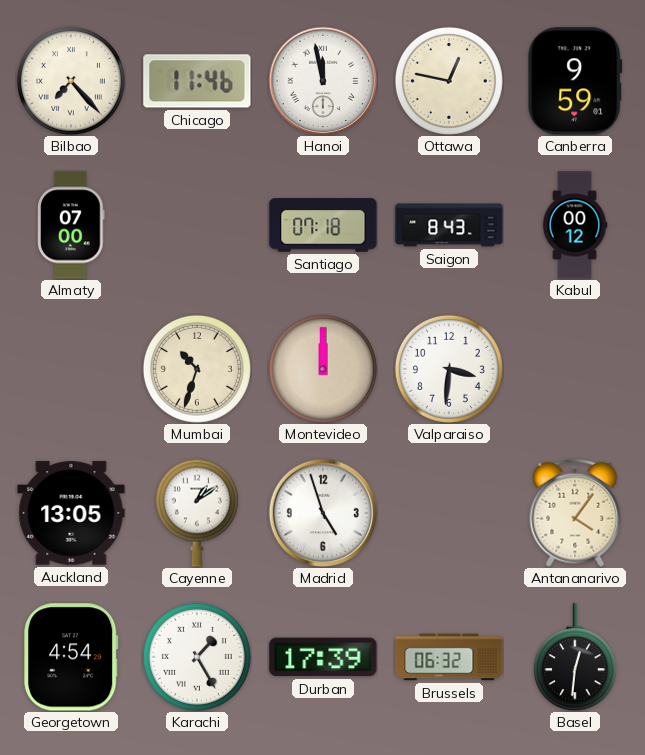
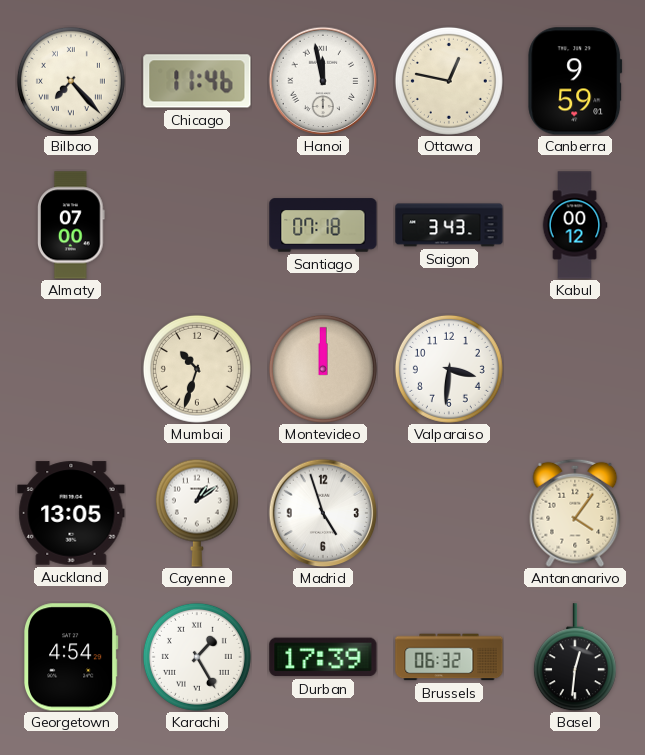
Saigon: 8:43 -> 3:43
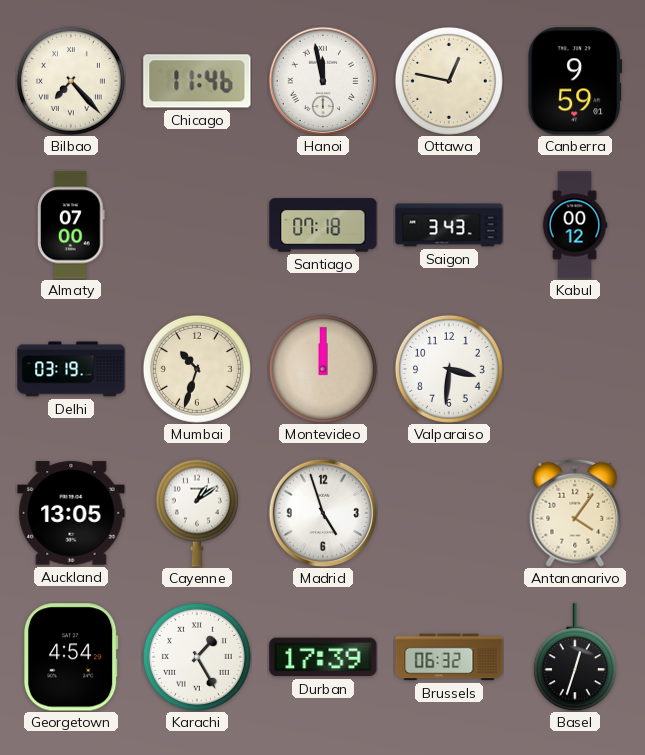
Delhi: none -> 03:19
Basel: 12:31 -> 12:33
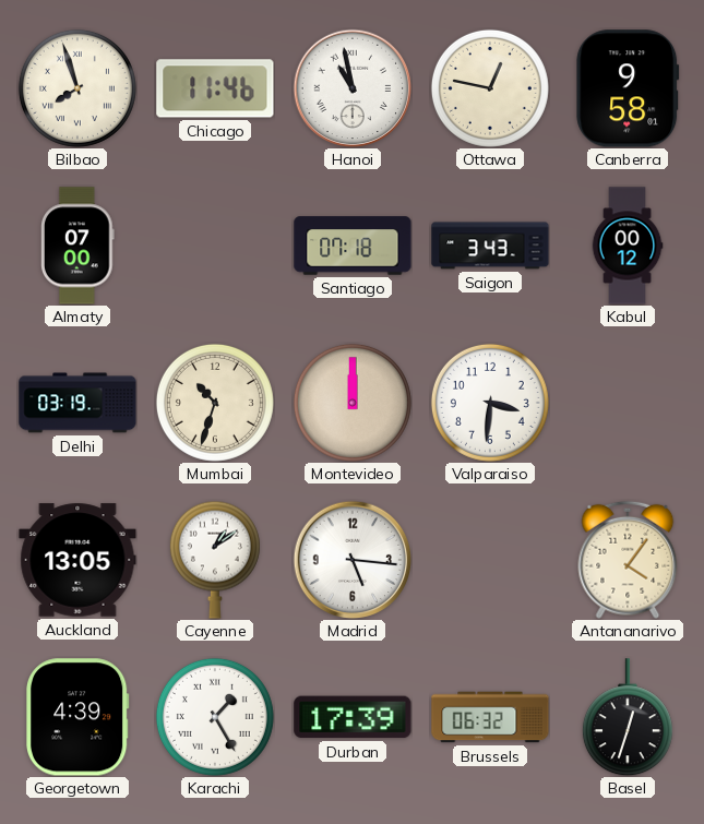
Bilbao: 7:23 -> 7:57
Hanoi: 11:58 -> 10:58
Canberra: 9:59 -> 9:58
Madrid: 4:57 -> 5:16
Georgetown: 4:54 -> 4:39
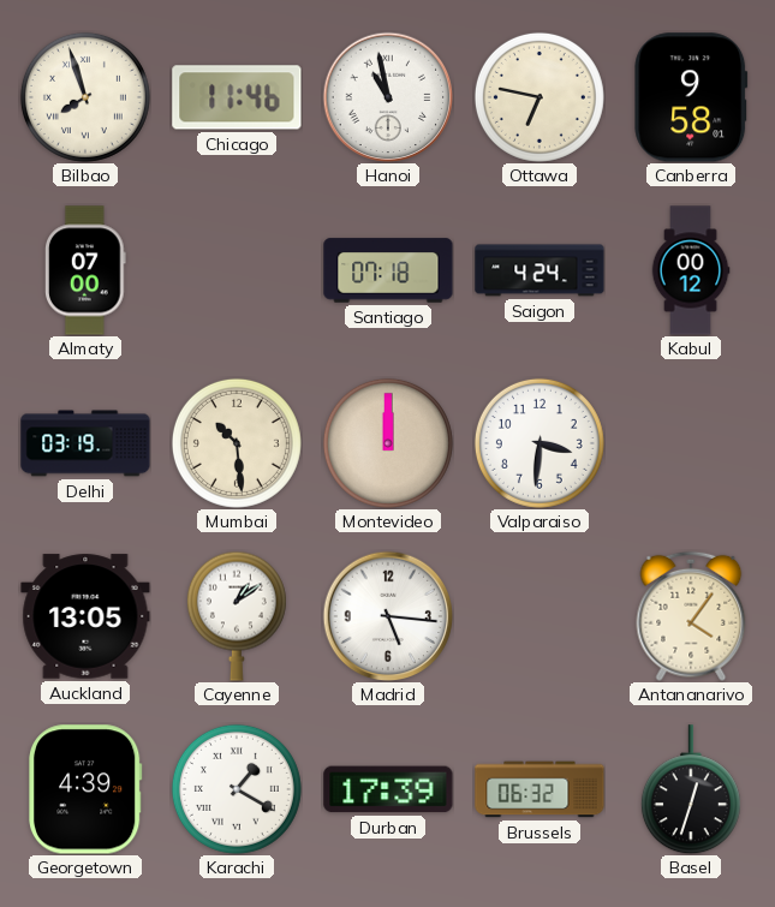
Ottawa: 12:47 -> 6:47
Saigon: 3:43 -> 4:24
Mumbai: 10:33 -> 10:29
Karachi: 1:25 -> 1:20
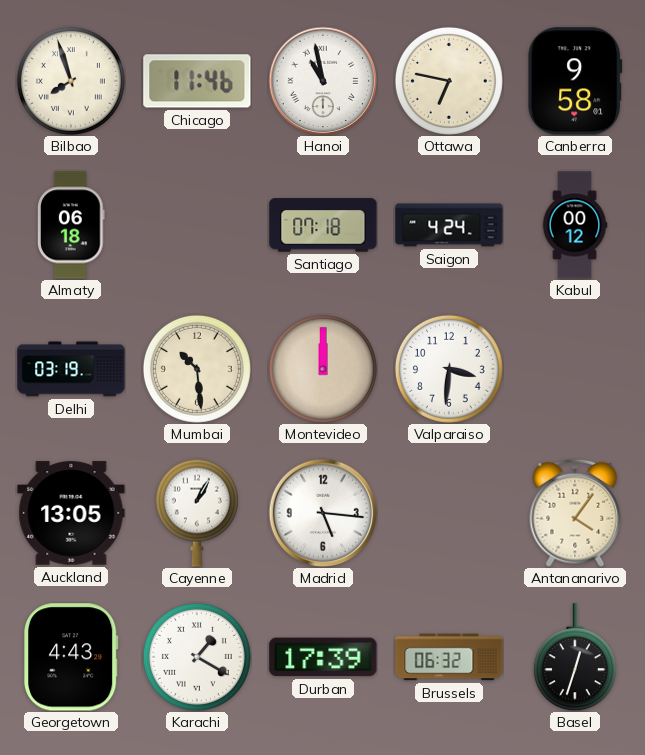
Almaty: 07:00 -> 06:18
Cayenne: 1:09 -> 1:05
Georgetown: 4:39 -> 4:43
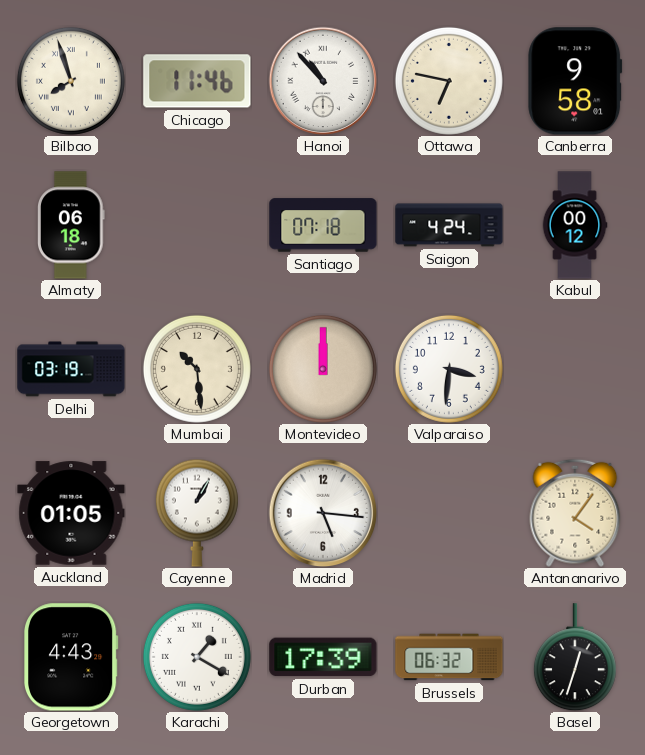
Hanoi: 10:58 -> 10:53
Auckland: 13:05 -> 01:05
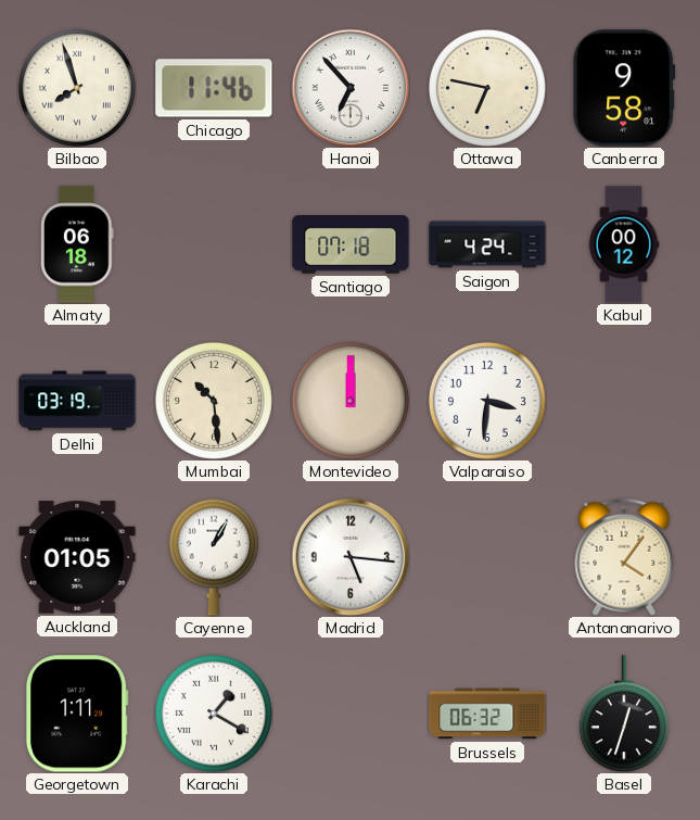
Hanoi: 10:53 -> 6:53
Georgetown: 4:43 -> 1:11
Durban: 17:39 -> none
